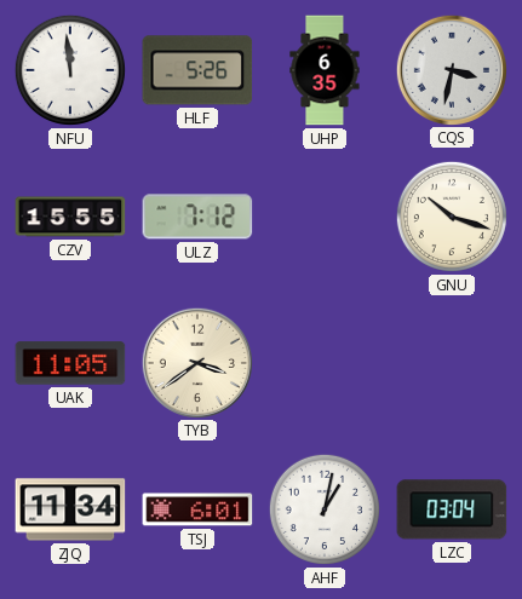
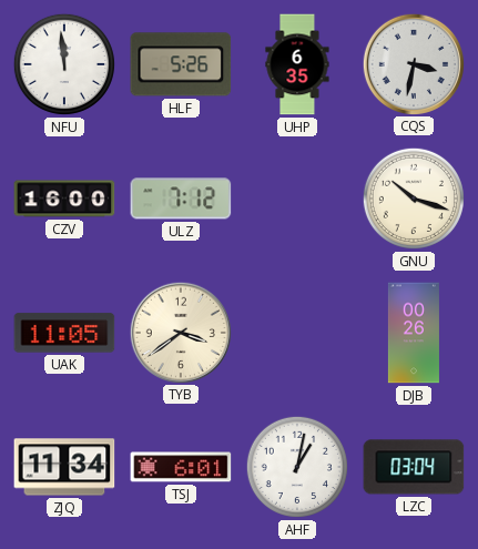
CZV: 15:55 -> 16:00
DJB: none -> 00:26
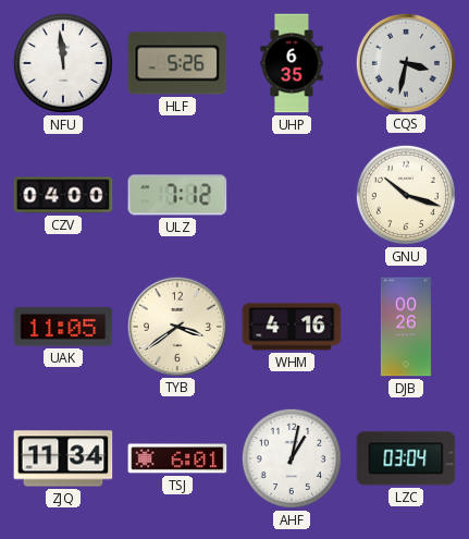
CZV: 16:00 -> 04:00
WHM: none -> 4:16
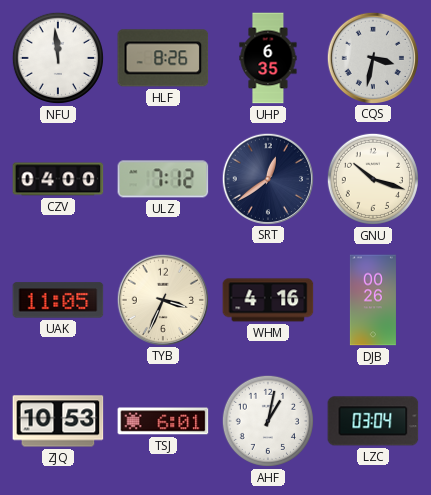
HLF: 5:26 -> 8:26
SRT: none -> 12:39
TYB: 3:39 -> 3:34
ZJQ: 11:34 -> 10:53
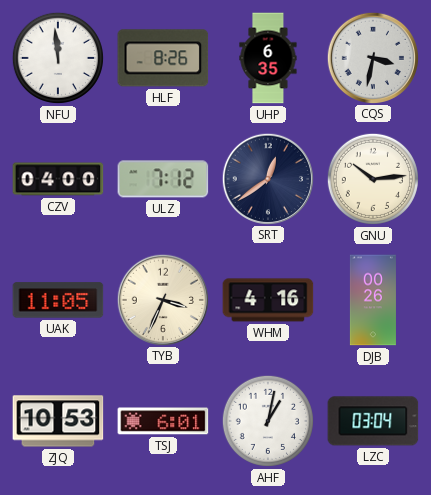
GNU: 10:18 -> 10:14
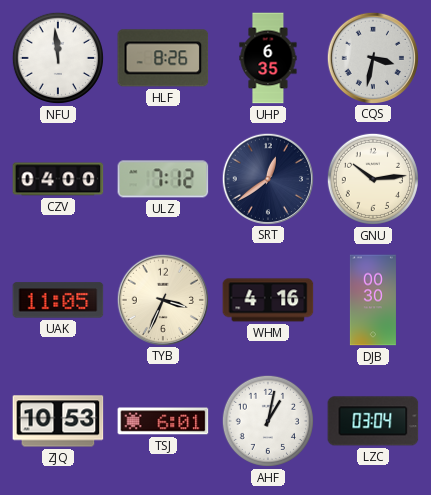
DJB: 00:26 -> 00:30
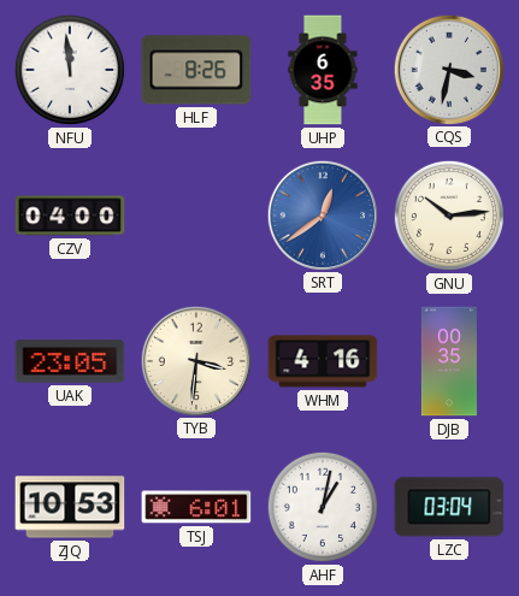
ULZ: 7:12 -> none
SRT dial: navy -> blue
UAK: 11:05 -> 23:05
TYB: 3:34 -> 3:31
DJB: 00:30 -> 00:35
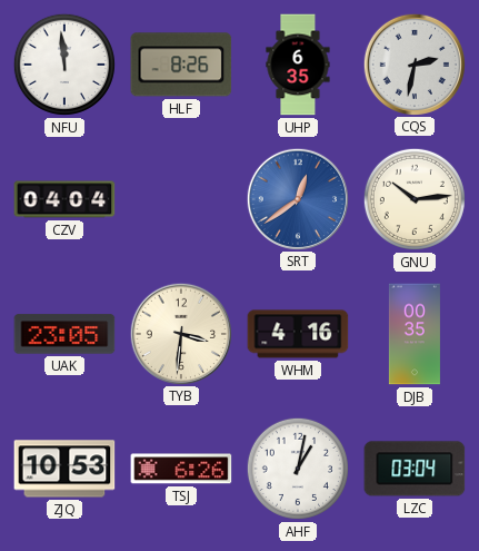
CQS: 3:32 -> 2:32
CZV: 04:00 -> 04:04
TSJ: 6:01 -> 6:26
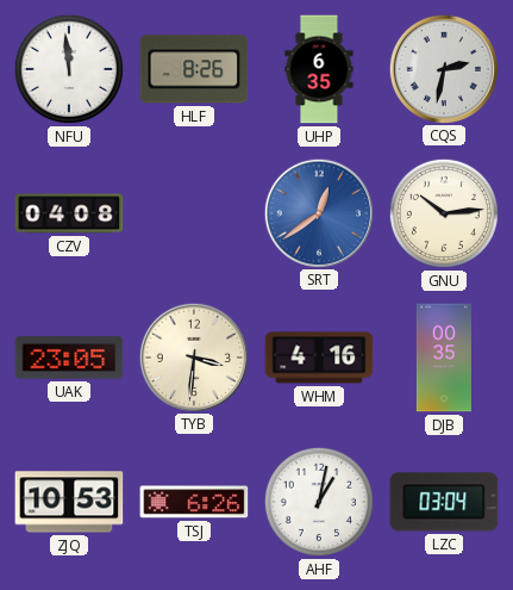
CZV: 04:04 -> 04:08
